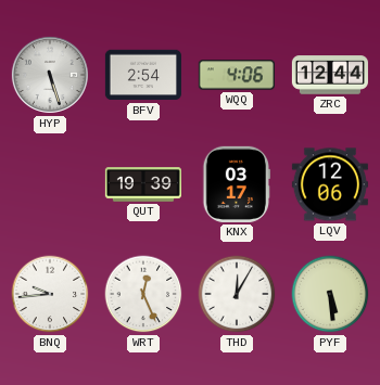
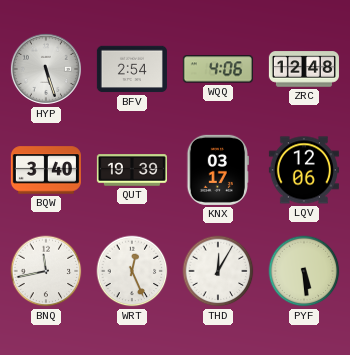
ZRC: 12:44 -> 12:48
BQW: none -> 3:40
BNQ: 9:44 -> 11:43
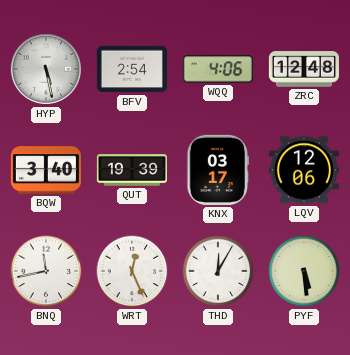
HYP: 5:27 -> 5:28
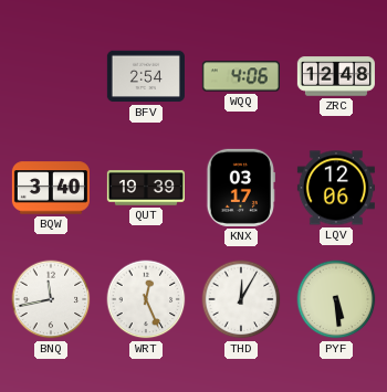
HYP: 5:28 -> none
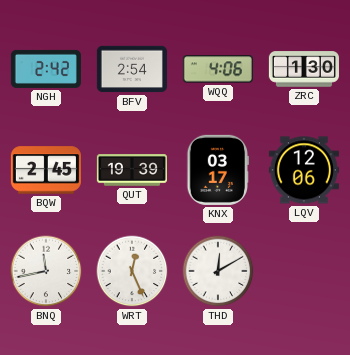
NGH: none -> 2:42
ZRC: 12:48 -> 1:30
BQW: 3:40 -> 2:45
THD: 12:05 -> 12:10
PYF: 5:29 -> none
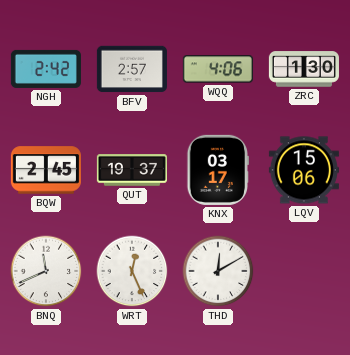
BFV: 2:54 -> 2:57
QUT: 19:39 -> 19:37
LQV: 12:06 -> 15:06
BNQ: 11:43 -> 11:41
